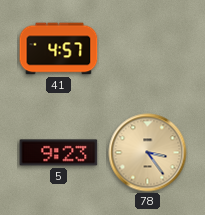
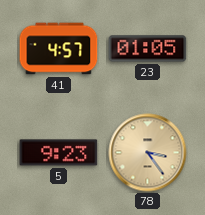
23: none -> 01:05
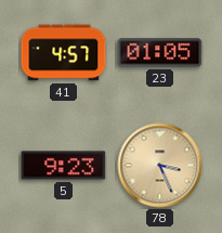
78: 3:24 -> 3:26
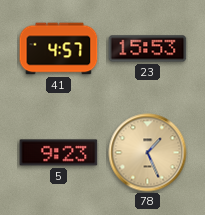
23: 01:05 -> 15:53
78: 3:26 -> 1:26
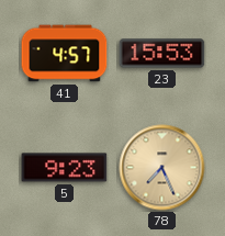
78: 1:26 -> 7:26
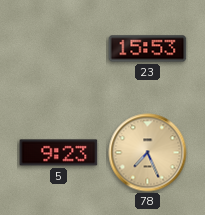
41: 4:57 -> none
